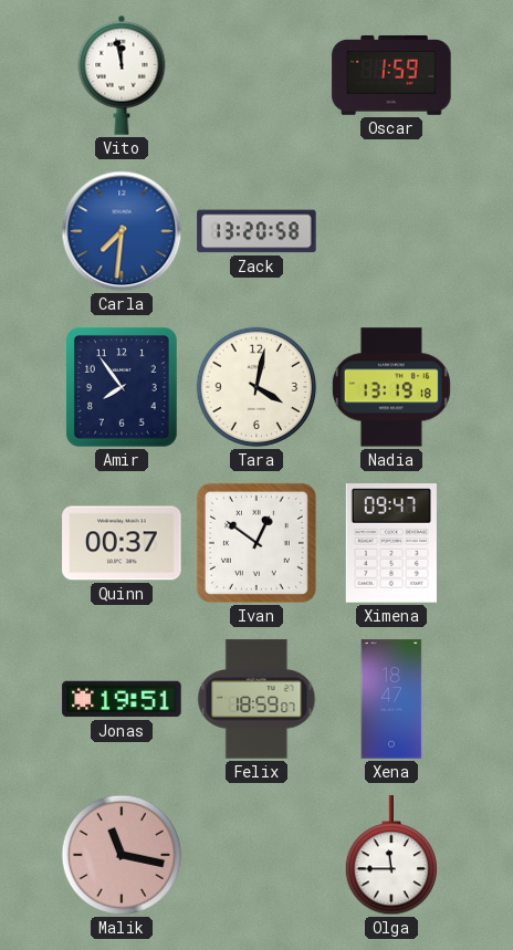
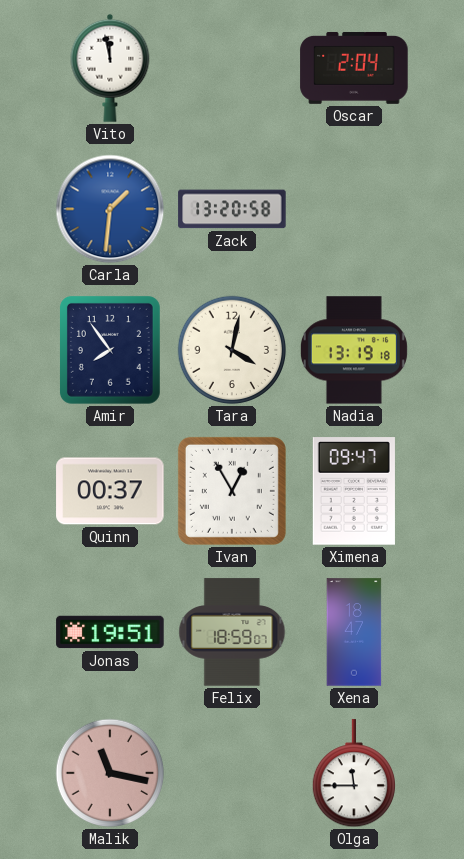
Oscar: 1:59 -> 2:04
Carla: 7:31 -> 1:31
Ivan: 12:51 -> 12:55
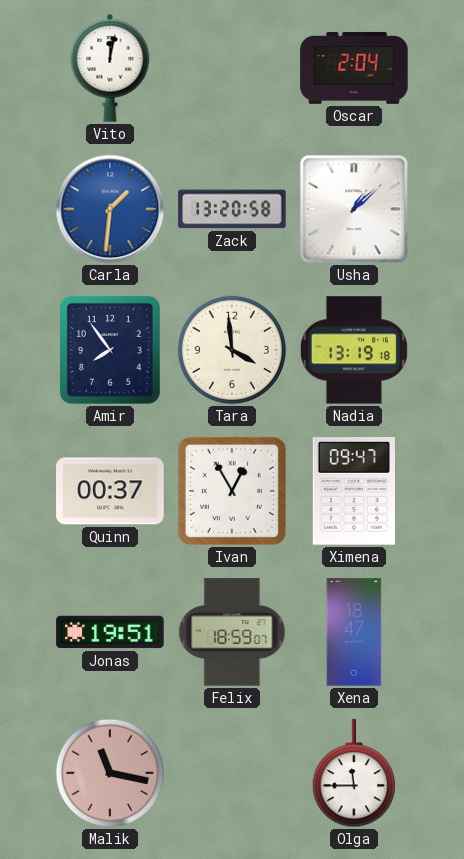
Vito: 11:58 -> 12:02
Usha: none -> 1:08
Tara: 4:02 -> 3:59
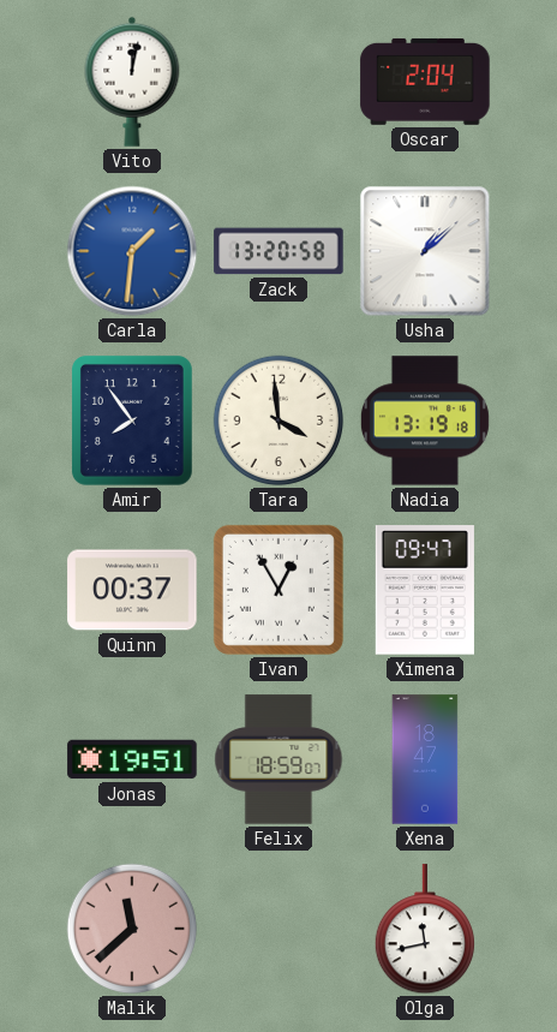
Malik: 11:17 -> 11:38
Olga: 11:45 -> 11:43
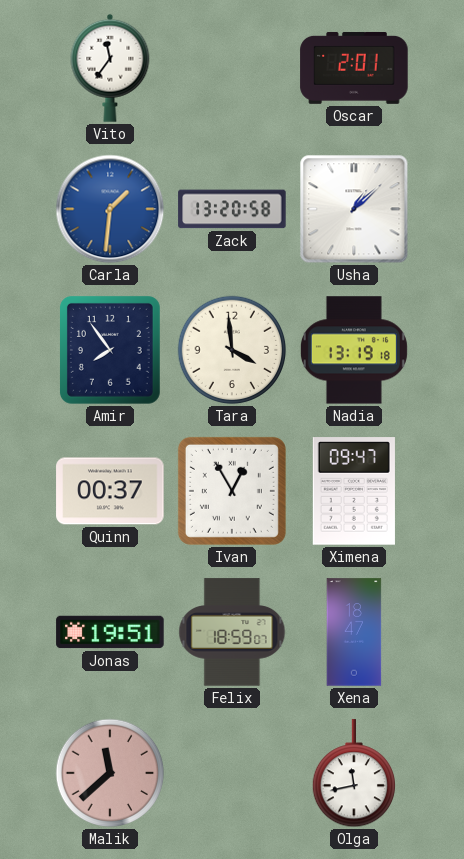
Vito: 12:02 -> 11:36
Oscar: 2:04 -> 2:01
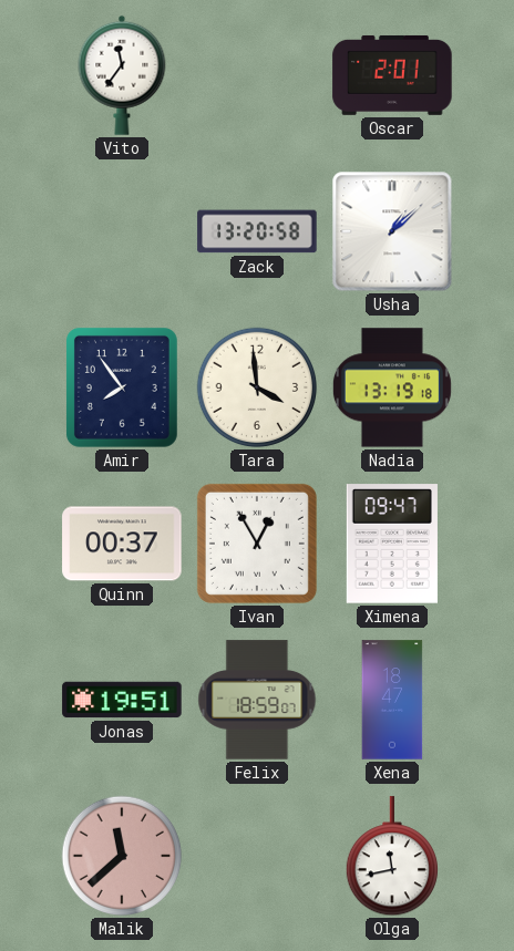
Carla: 1:31 -> none
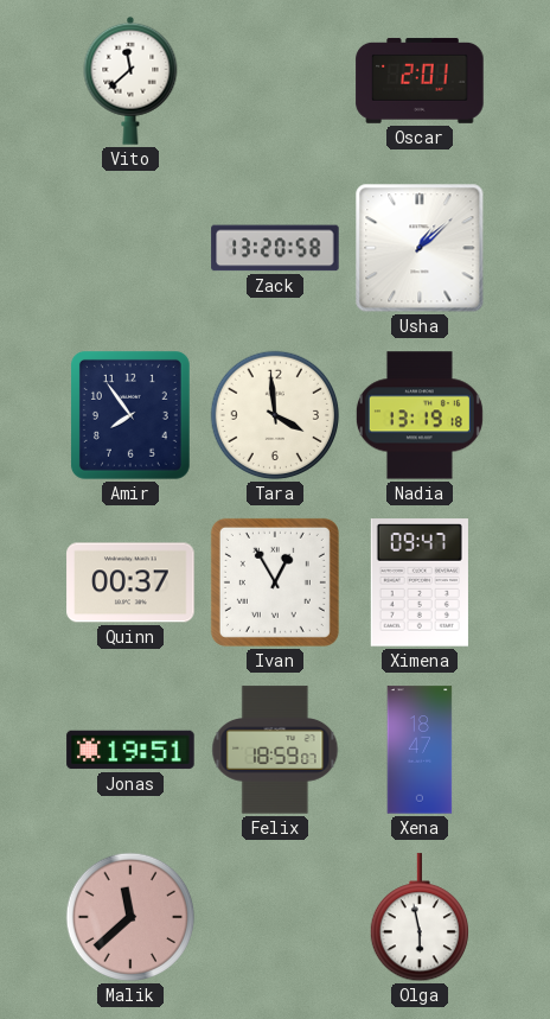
Vito: 11:36 -> 11:38
Olga: 11:43 -> 5:58
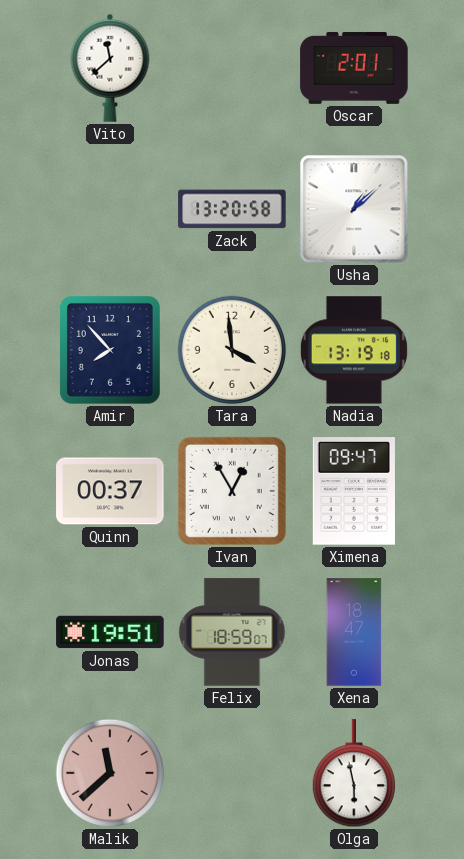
Amir: 7:54 -> 7:53
